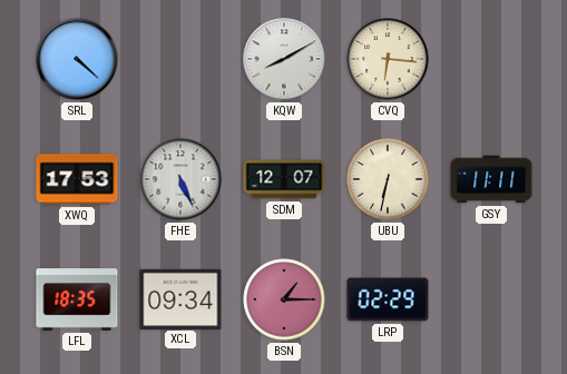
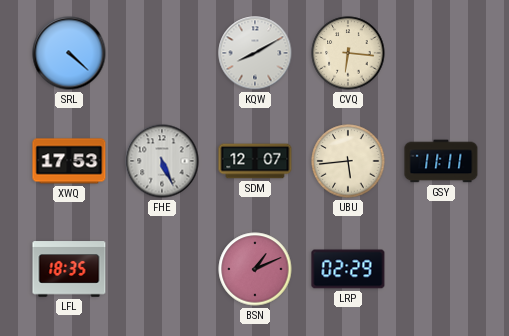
UBU: 6:32 -> 5:44
XCL: 09:34 -> none
BSN: 1:15 -> 1:11
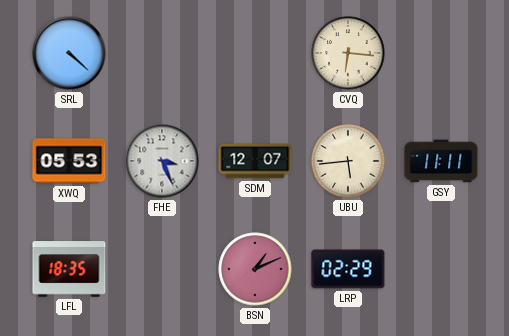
KQW: 8:10 -> none
XWQ: 17:53 -> 05:53
FHE: 5:26 -> 3:26
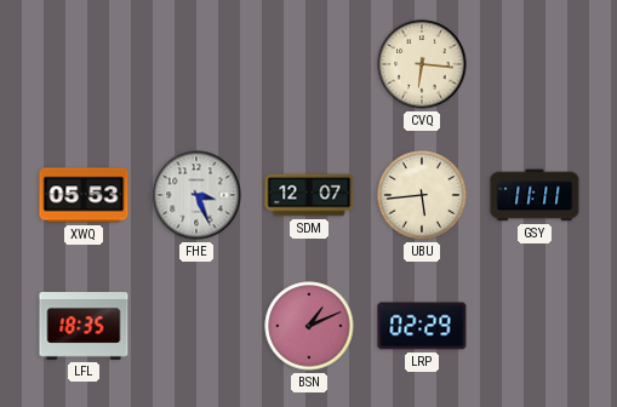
SRL: 4:22 -> none
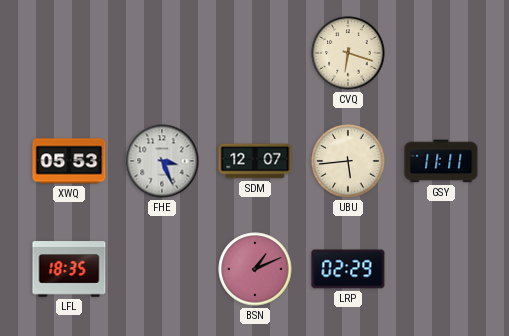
CVQ: 6:16 -> 6:18
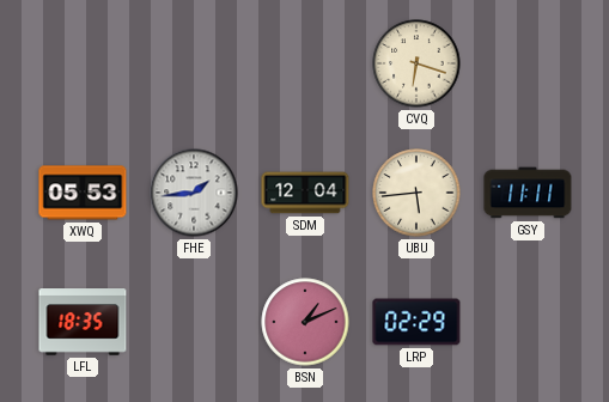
FHE: 3:26 -> 1:44
SDM: 12:07 -> 12:04
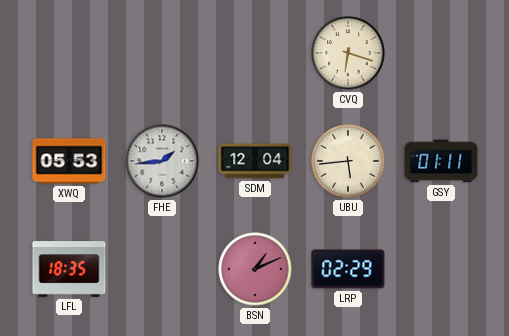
GSY: 11:11 -> 01:11
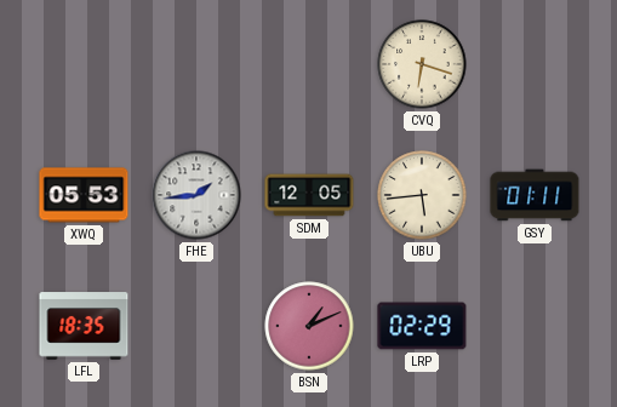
SDM: 12:04 -> 12:05
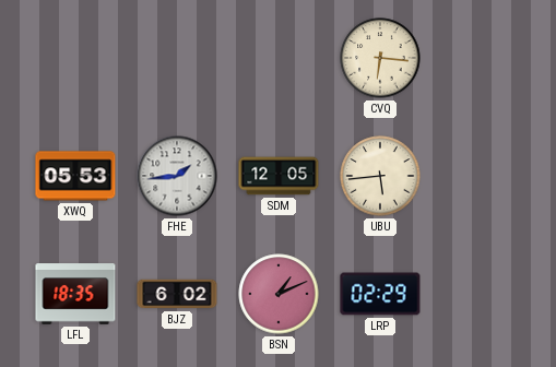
CVQ: 6:18 -> 6:16
GSY: 01:11 -> none
BJZ: none -> 6:02
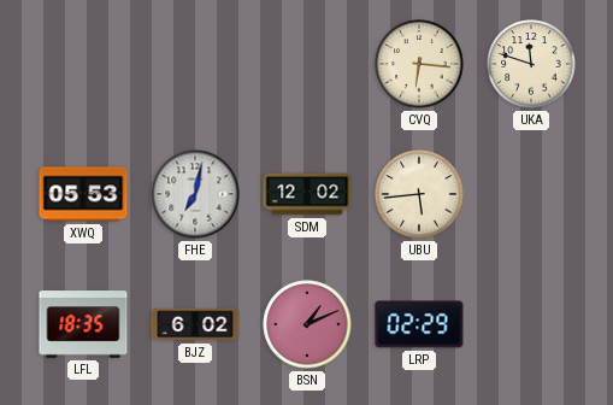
UKA: none -> 11:48
FHE: 1:44 -> 7:02
SDM: 12:05 -> 12:02
